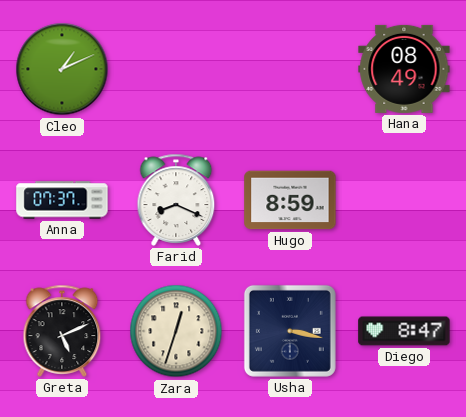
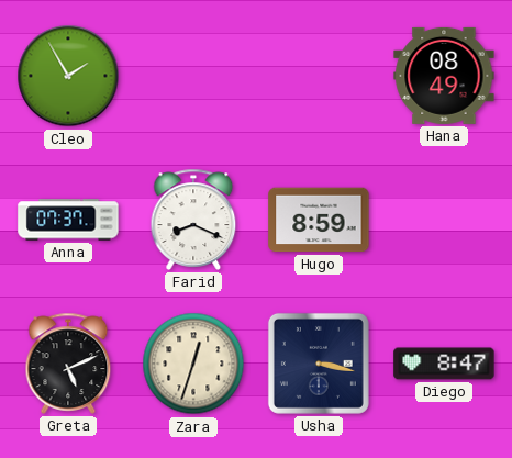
Cleo: 1:11 -> 1:55
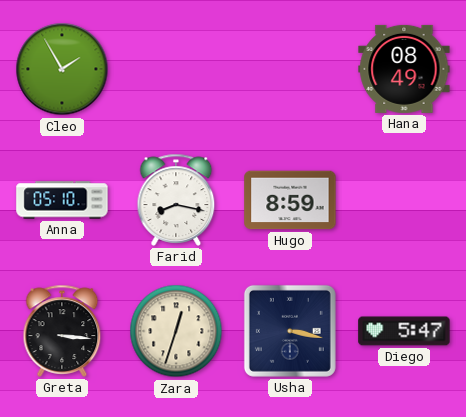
Anna: 07:37 -> 05:10
Farid: 8:19 -> 8:17
Greta: 5:11 -> 3:16
Diego: 8:47 -> 5:47
